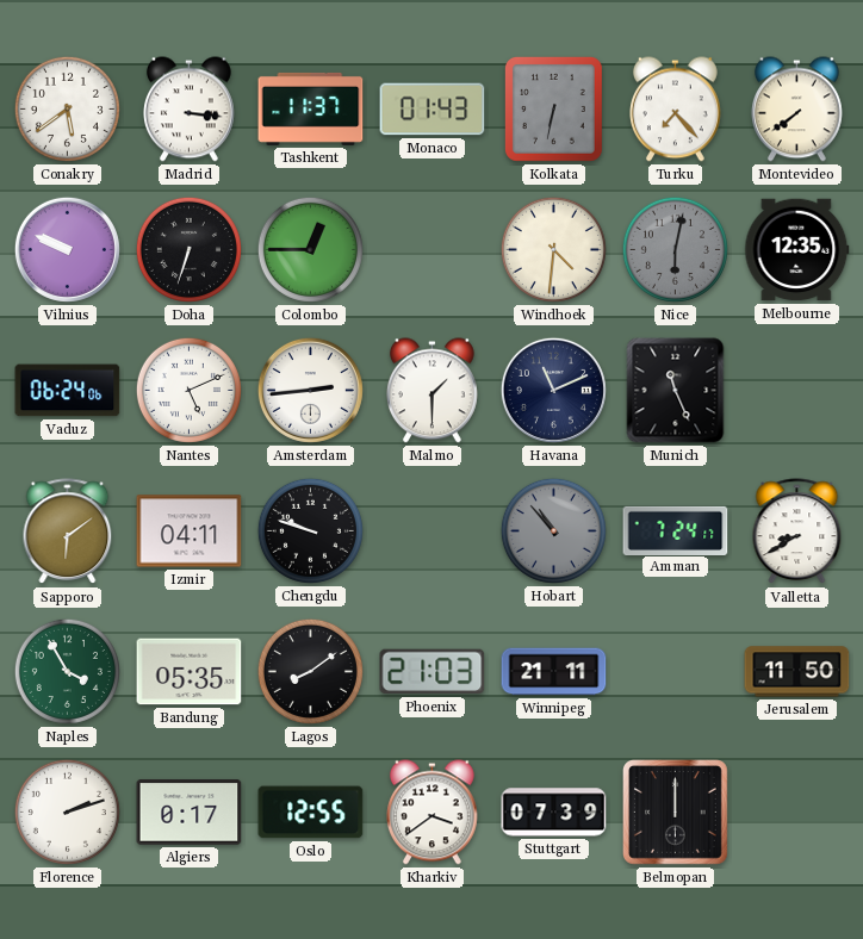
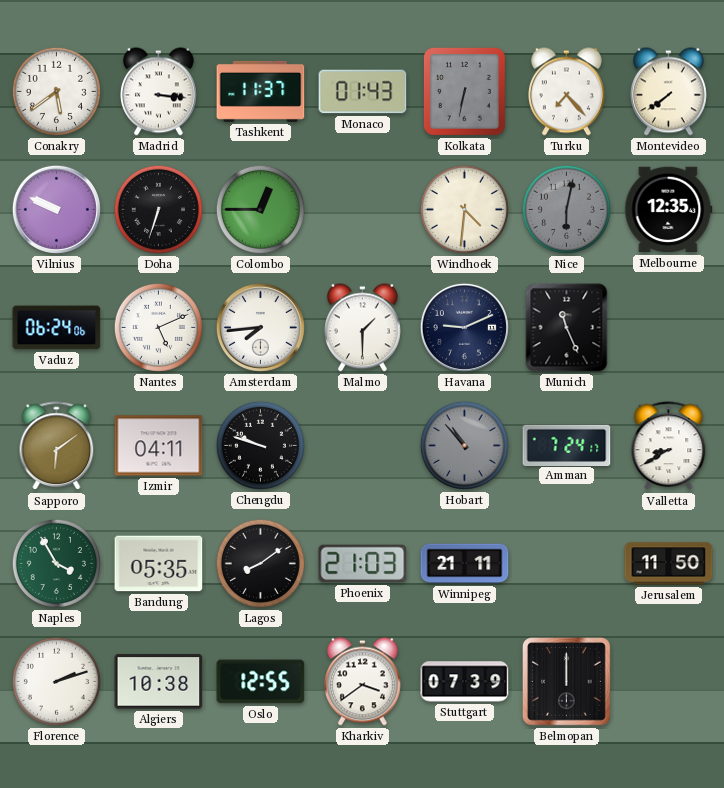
Amsterdam: 2:44 -> 7:44
Havana: 11:11 -> 9:11
Algiers: 0:17 -> 10:38
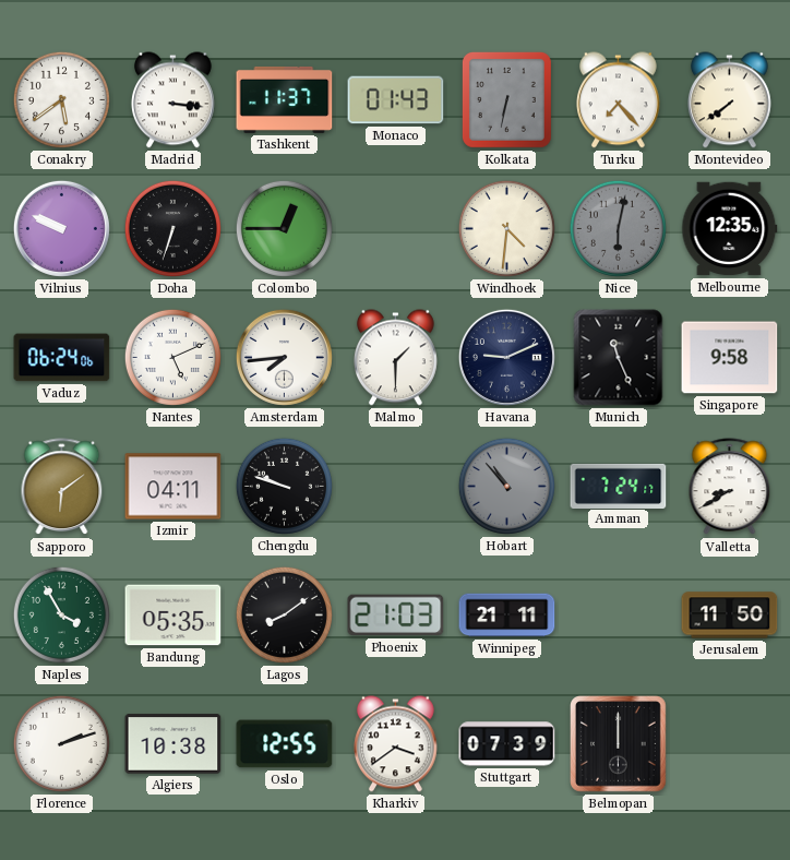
Singapore: none -> 9:58
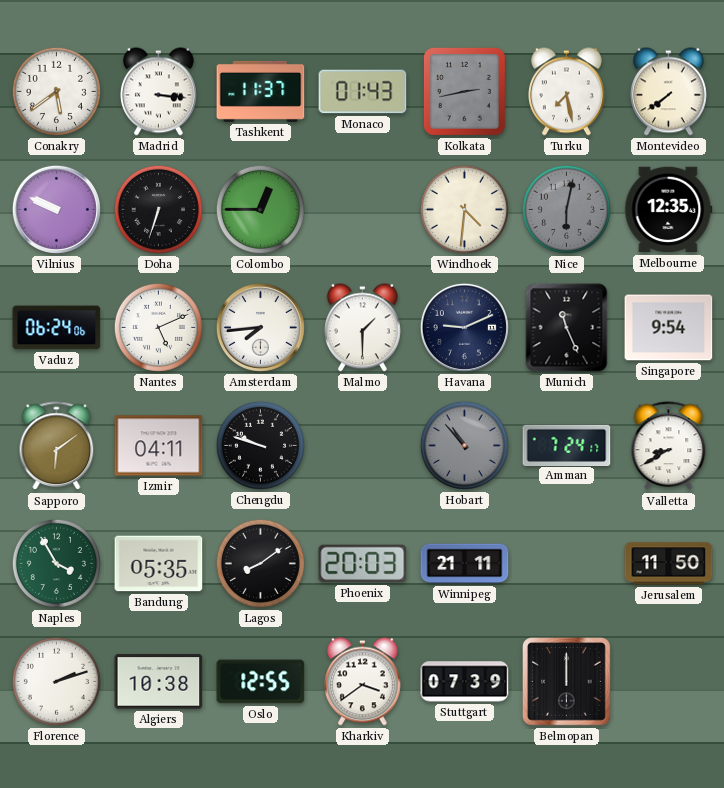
Kolkata: 6:32 -> 2:43
Turku: 7:23 -> 7:28
Singapore: 9:58 -> 9:54
Phoenix: 21:03 -> 20:03
